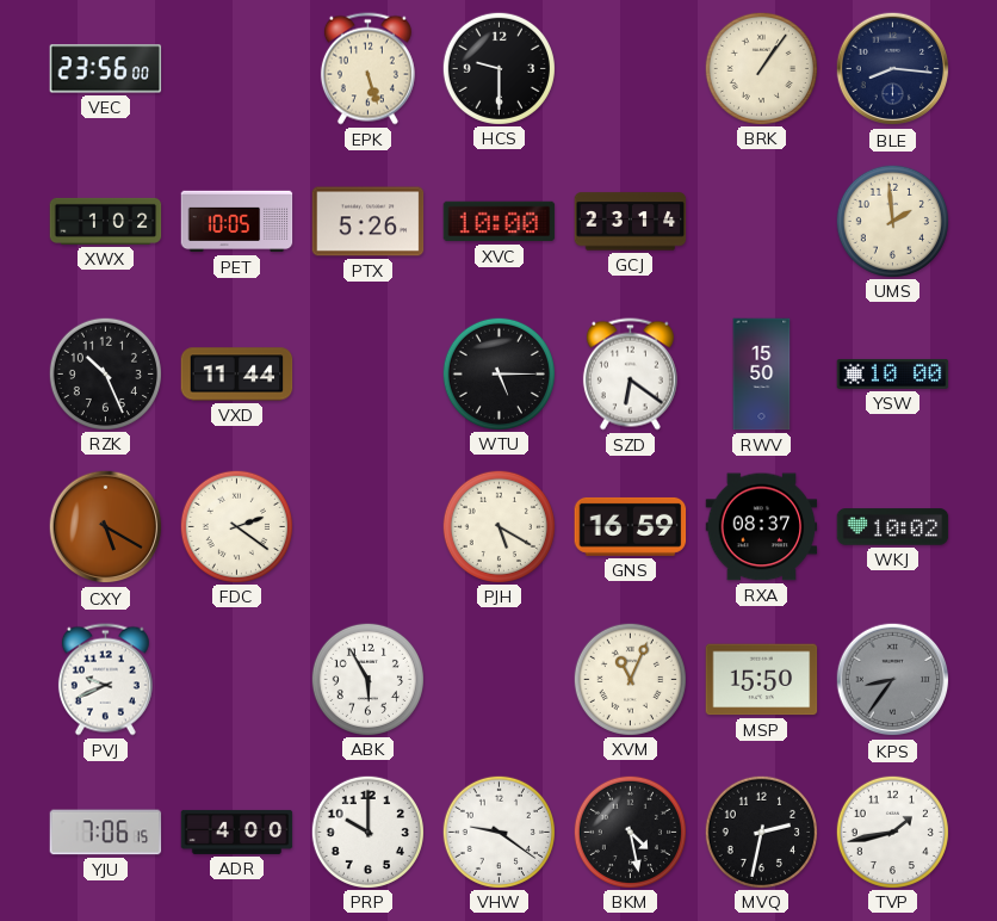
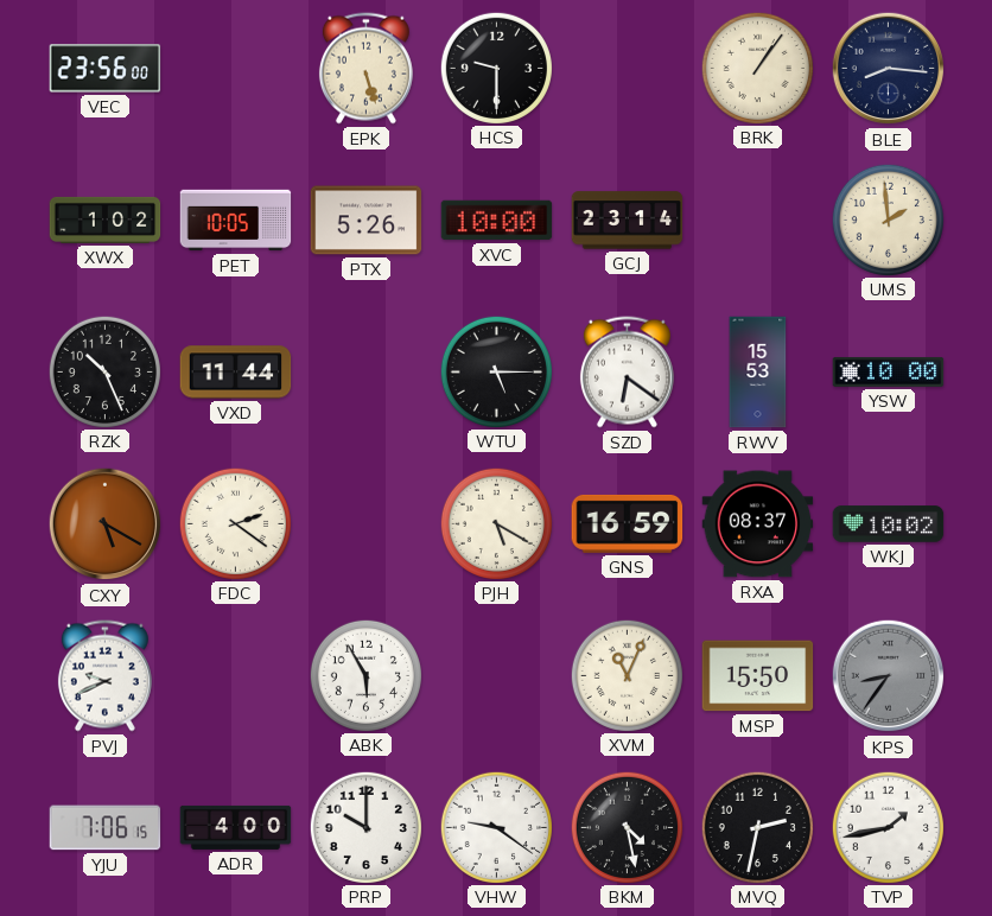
RWV: 15:50 -> 15:53
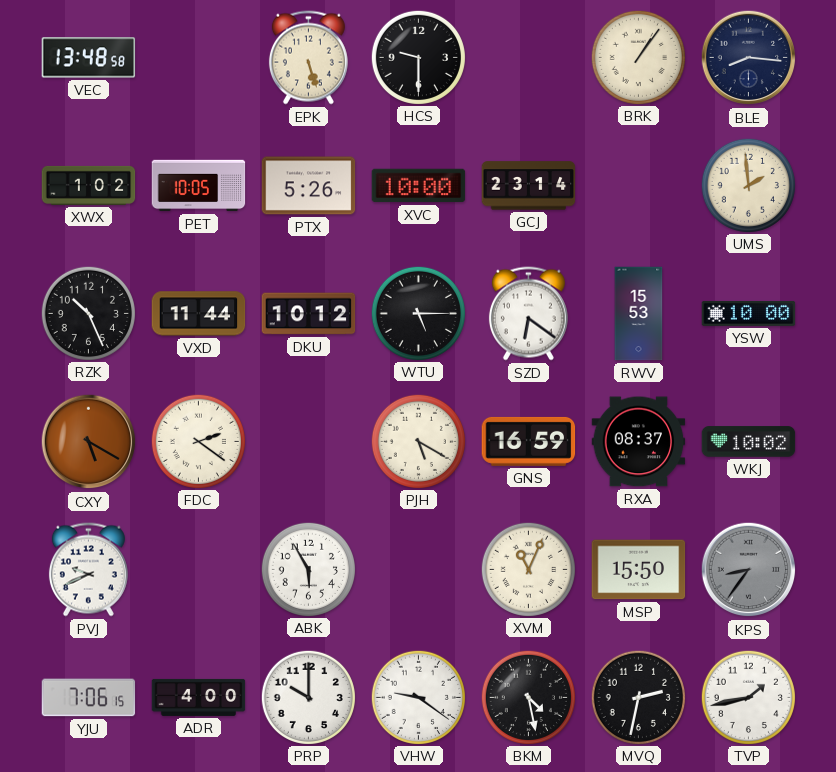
VEC: 23:56 -> 13:48
DKU: none -> 10:12
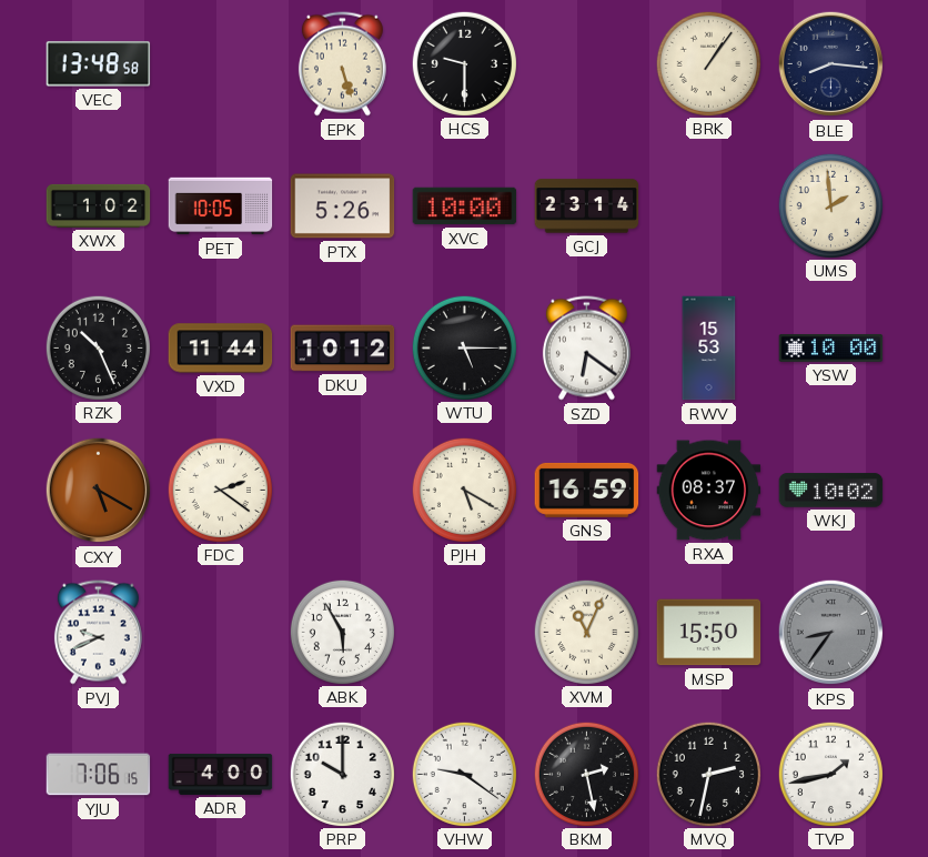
BKM: 4:28 -> 2:28
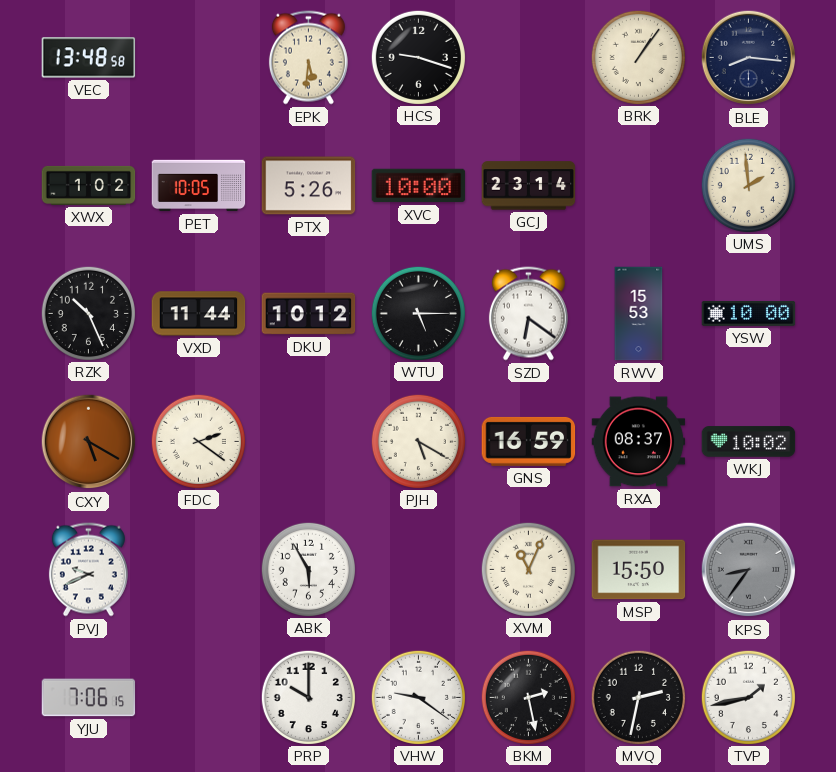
EPK: 5:27 -> 5:31
HCS: 9:30 -> 9:18
ADR: 4:00 -> none
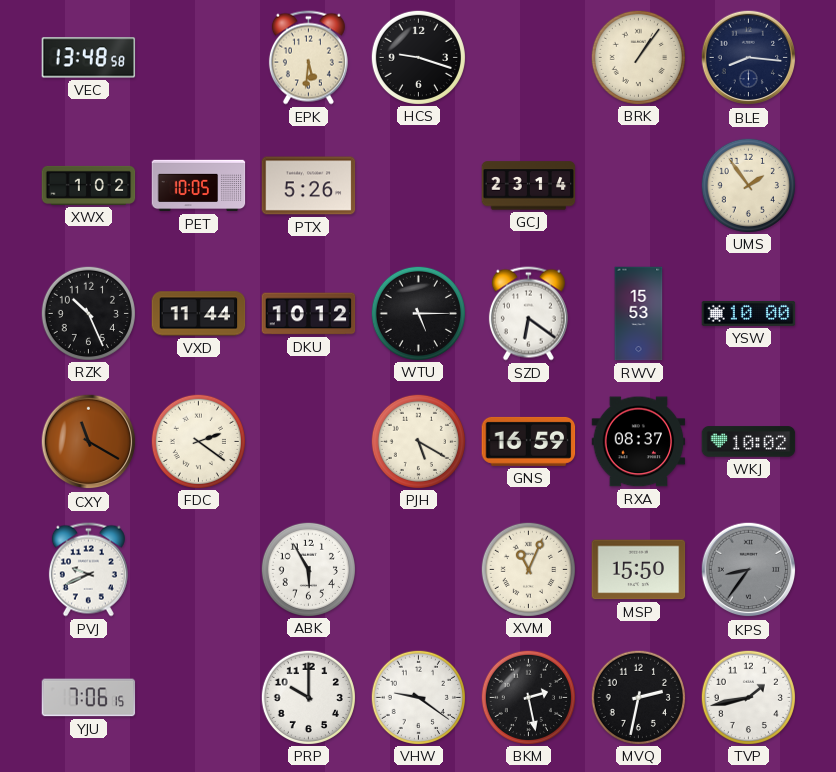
XVC: 10:00 -> none
UMS: 1:59 -> 1:54
CXY: 5:20 -> 11:20
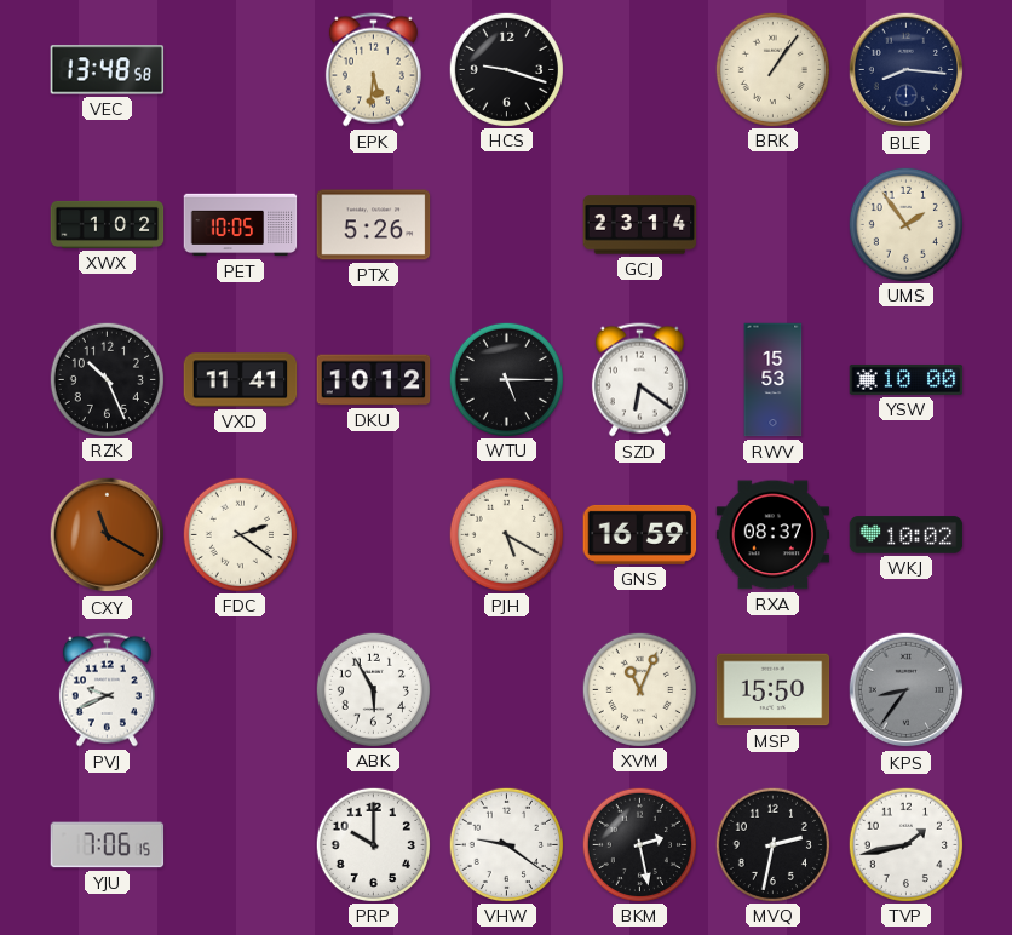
VXD: 11:44 -> 11:41
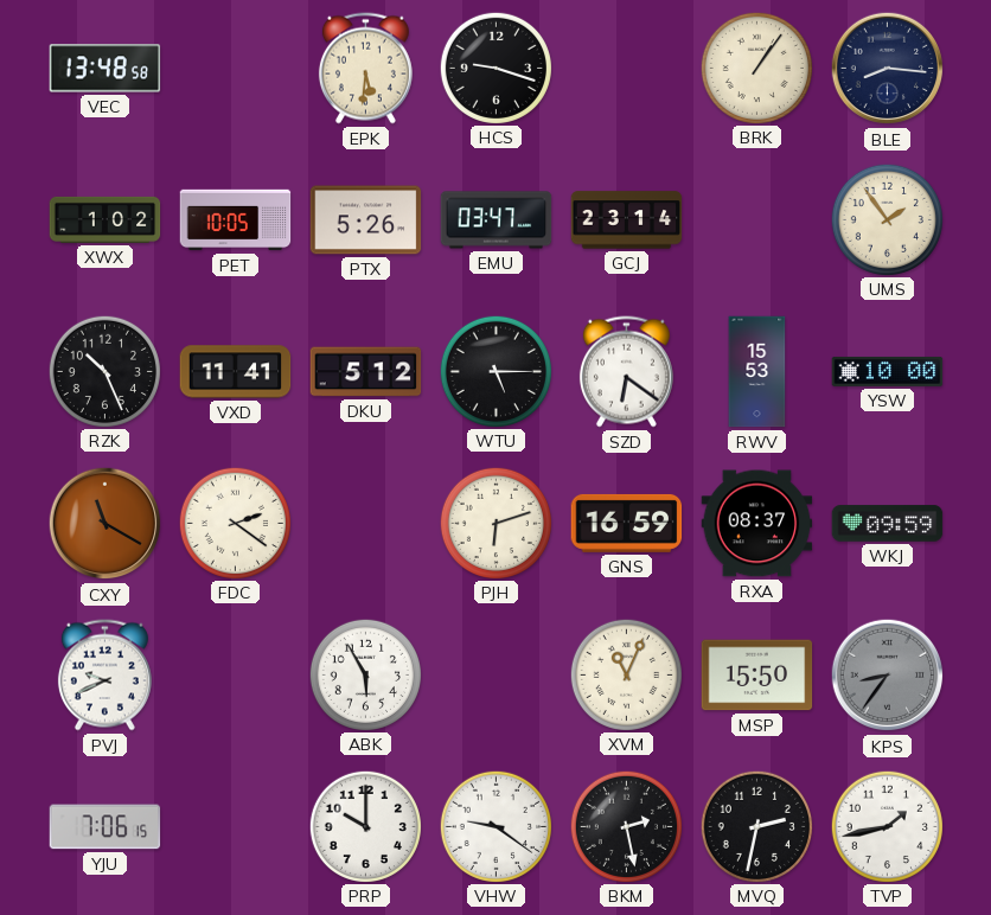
EMU: none -> 03:47
DKU: 10:12 -> 5:12
PJH: 5:20 -> 6:12
WKJ: 10:02 -> 09:59
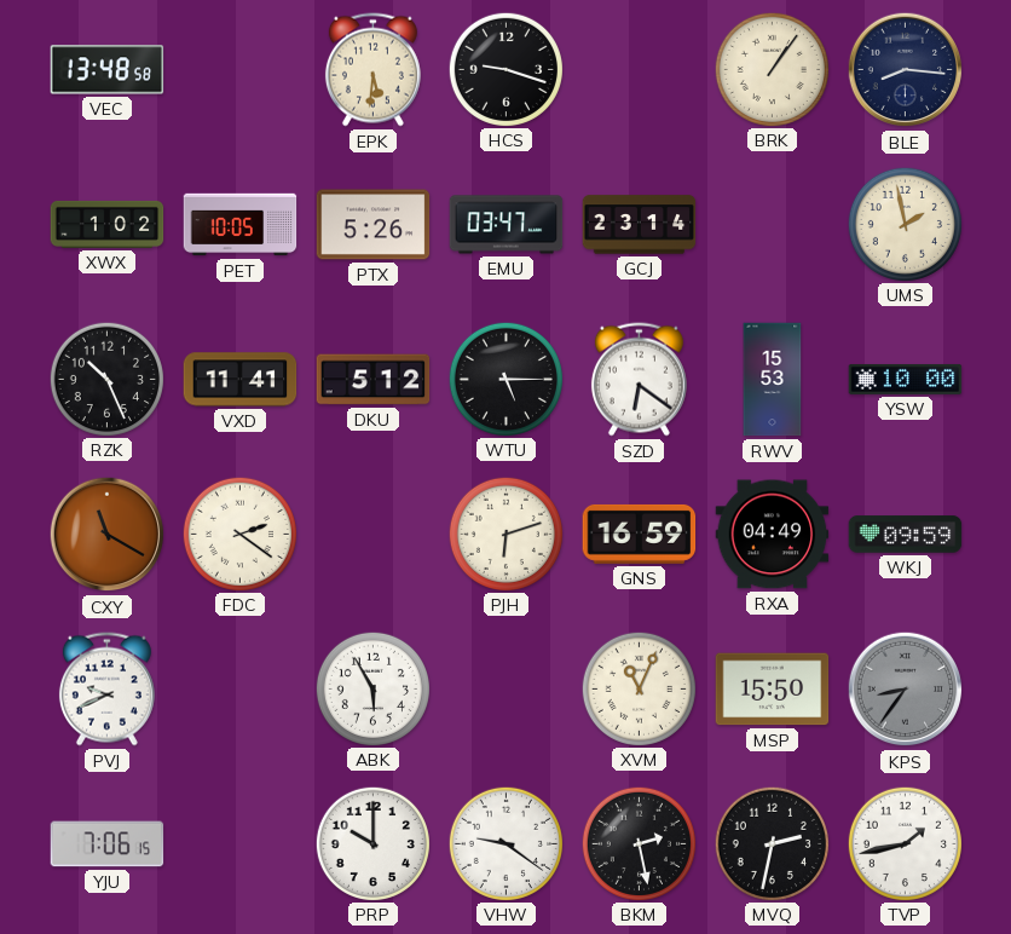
UMS: 1:54 -> 1:58
RXA: 08:37 -> 04:49
